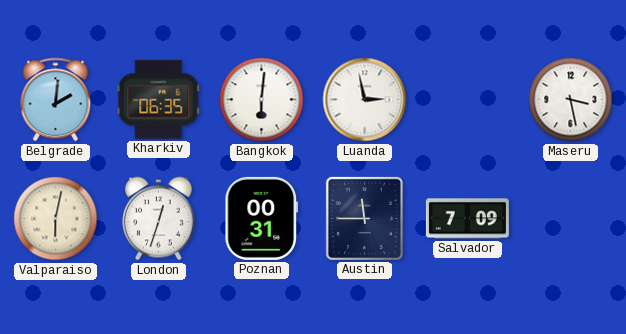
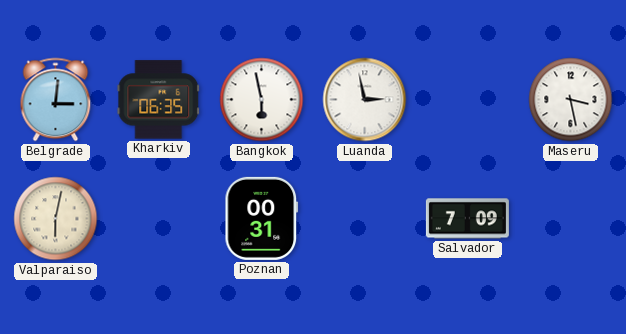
Belgrade: 2:01 -> 3:01
Bangkok: 6:01 -> 5:58
London: 12:33 -> none
Austin: 11:45 -> none
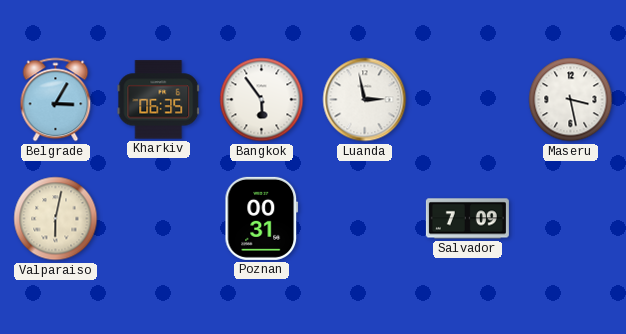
Belgrade: 3:01 -> 3:05
Bangkok: 5:58 -> 5:54
